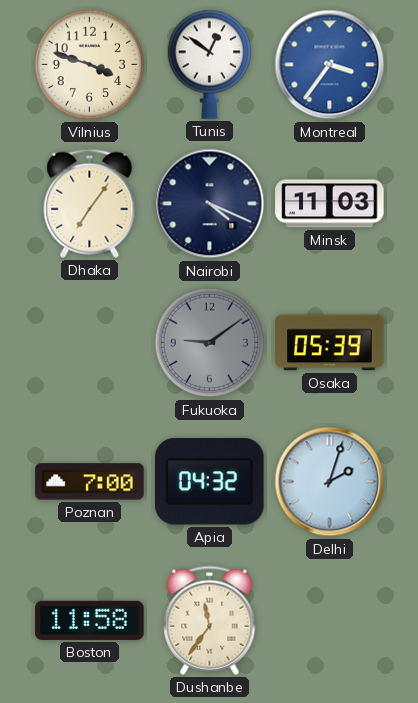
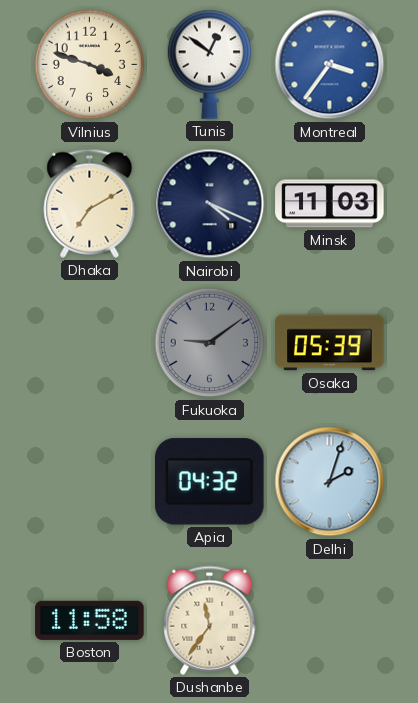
Dhaka: 7:06 -> 7:10
Poznan: 7:00 -> none
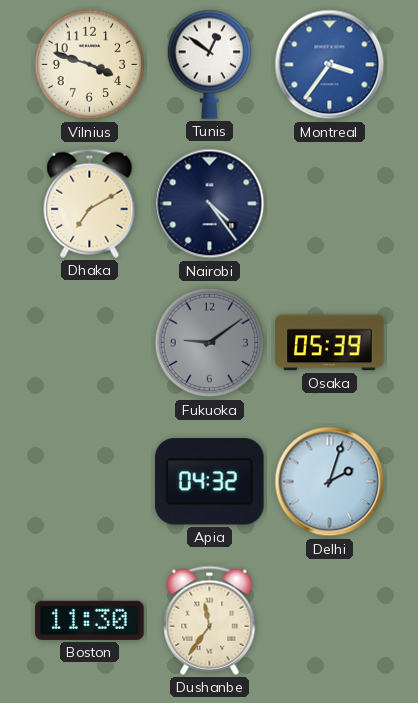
Nairobi: 4:19 -> 4:24
Minsk: 11:03 -> none
Boston: 11:58 -> 11:30
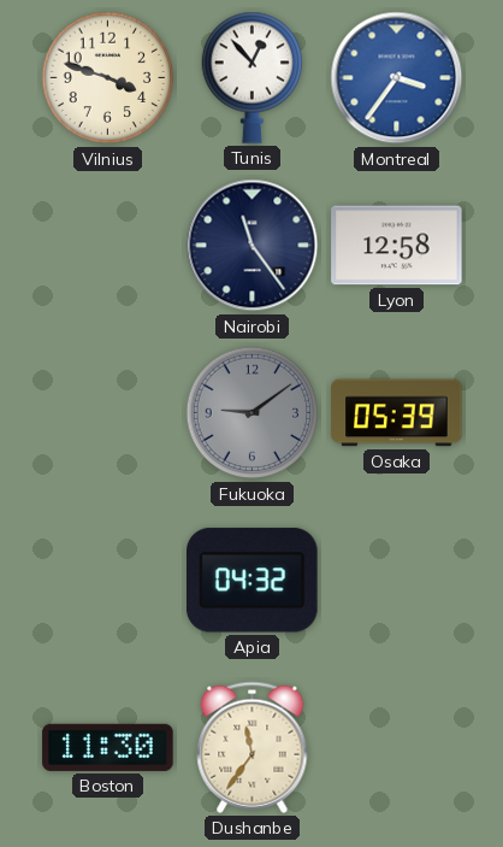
Tunis: 12:51 -> 12:53
Dhaka: 7:10 -> none
Nairobi: 4:24 -> 11:24
Lyon: none -> 12:58
Delhi: 2:03 -> none
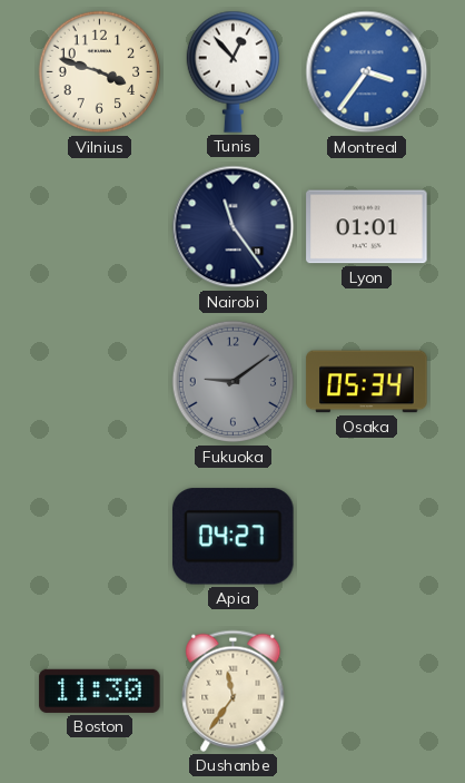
Lyon: 12:58 -> 01:01
Osaka: 05:39 -> 05:34
Apia: 04:32 -> 04:27
